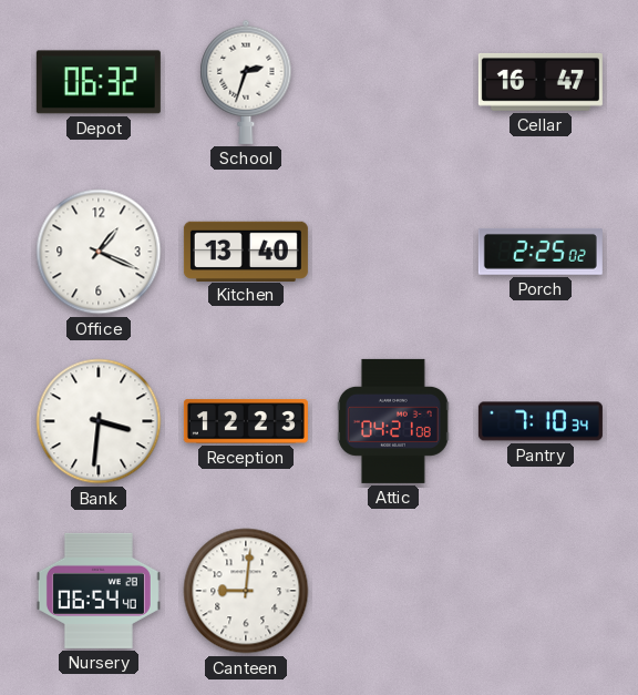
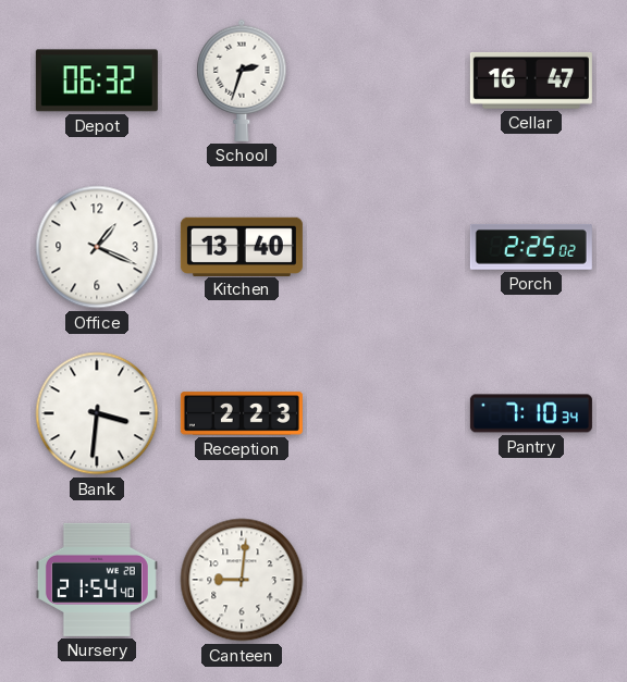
Reception: 12:23 -> 2:23
Attic: 04:21 -> none
Nursery: 06:54 -> 21:54
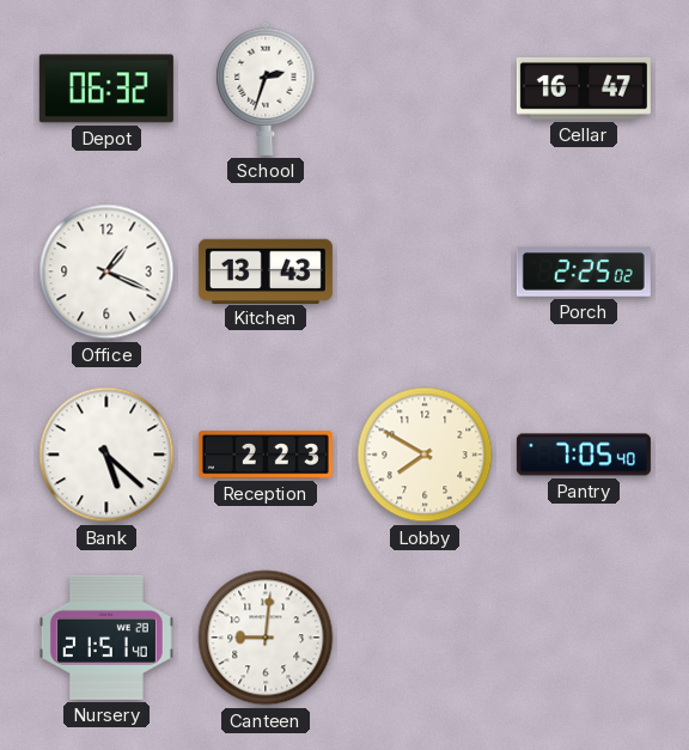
Kitchen: 13:40 -> 13:43
Bank: 3:31 -> 5:22
Lobby: none -> 7:50
Pantry: 7:10 -> 7:05
Nursery: 21:54 -> 21:51
